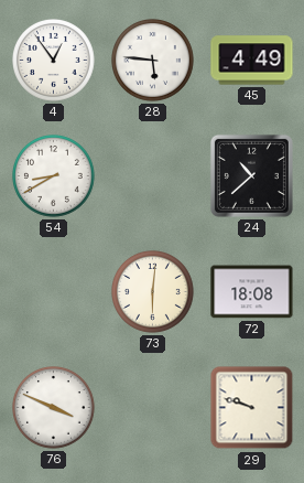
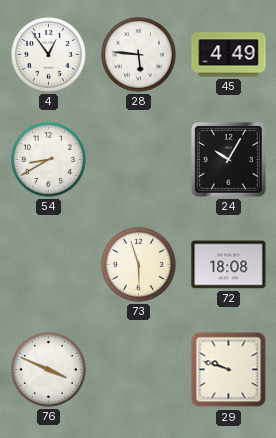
24: 10:38 -> 10:05
73: 6:01 -> 5:57
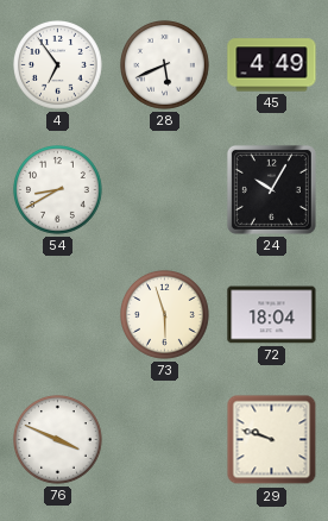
4: 12:54 -> 6:54
28: 5:46 -> 5:41
72: 18:08 -> 18:04
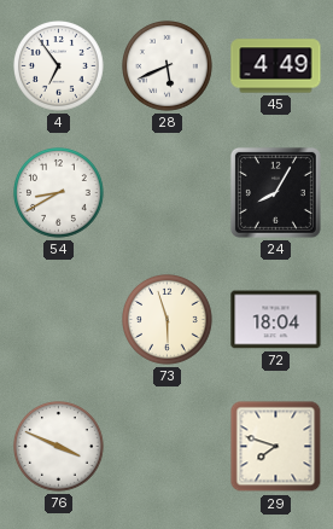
24: 10:05 -> 8:05
29: 9:48 -> 7:48
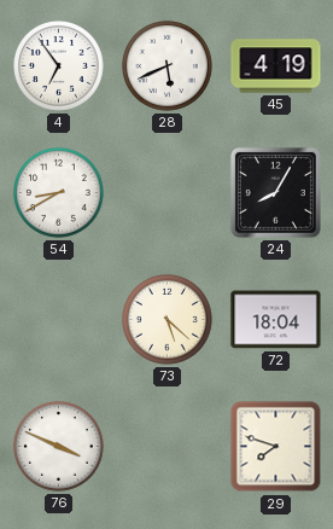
45: 4:49 -> 4:19
73: 5:57 -> 5:22
